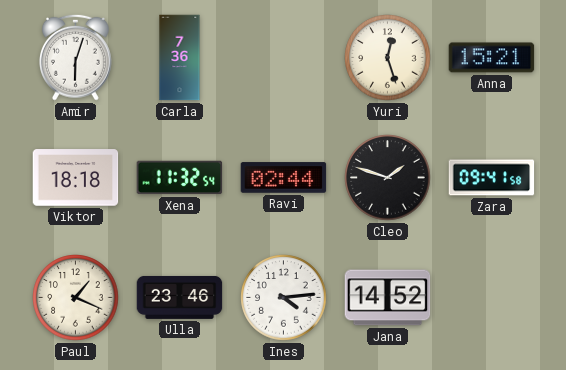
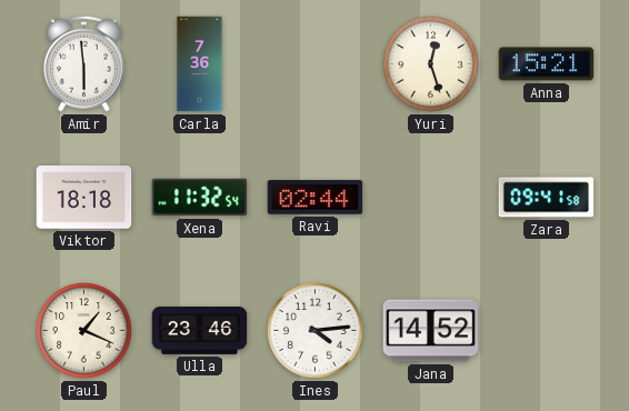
Amir: 6:03 -> 5:59
Cleo: 1:48 -> none
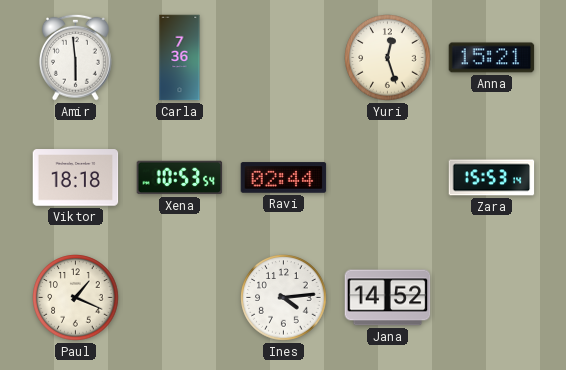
Xena: 11:32 -> 10:53
Zara: 09:41 -> 15:53
Ulla: 23:46 -> none
